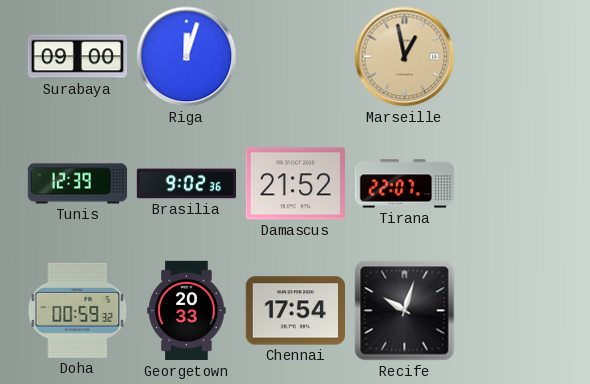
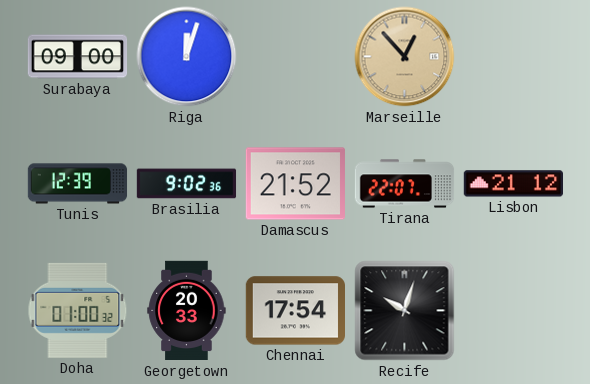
Marseille: 12:58 -> 12:53
Lisbon: none -> 21:12
Doha: 00:59 -> 01:00
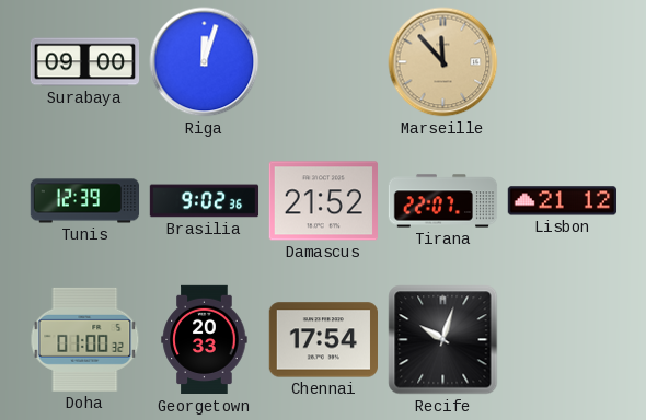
Marseille: 12:53 -> 11:53
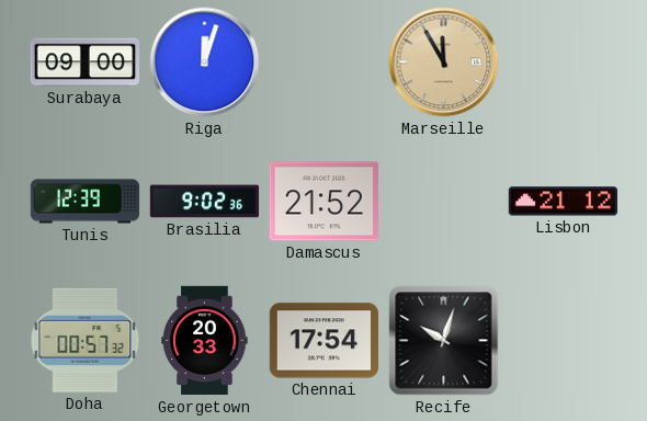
Marseille: 11:53 -> 11:55
Tirana: 22:07 -> none
Doha: 01:00 -> 00:57
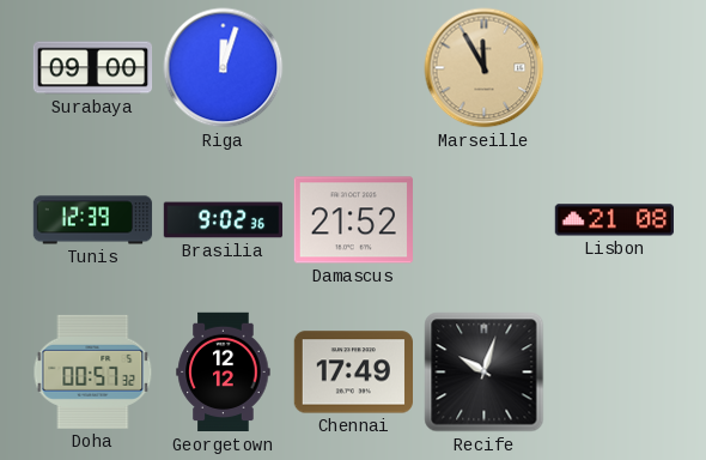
Lisbon: 21:12 -> 21:08
Georgetown: 20:33 -> 12:12
Chennai: 17:54 -> 17:49
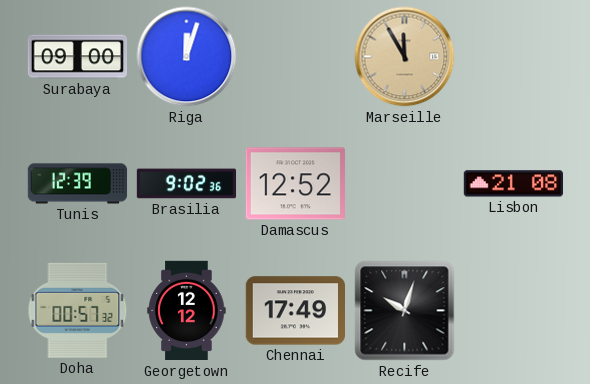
Damascus: 21:52 -> 12:52
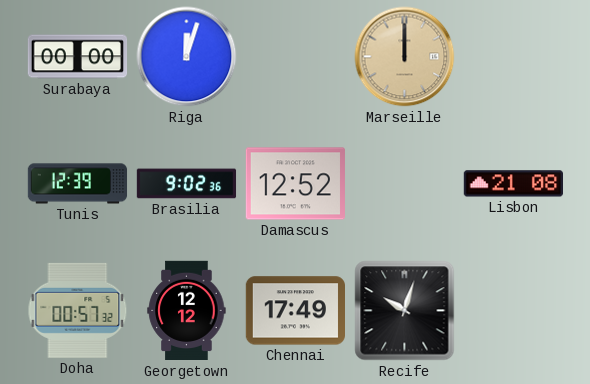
Surabaya: 09:00 -> 00:00
Marseille: 11:55 -> 12:00
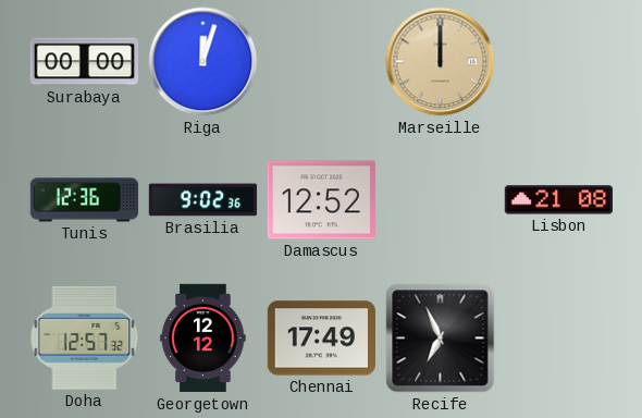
Tunis: 12:39 -> 12:36
Doha: 00:57 -> 12:57
Recife: 10:03 -> 6:56
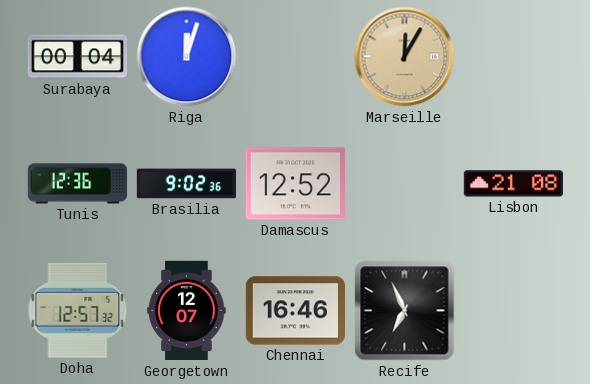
Surabaya: 00:00 -> 00:04
Marseille: 12:00 -> 12:05
Georgetown: 12:12 -> 12:07
Chennai: 17:49 -> 16:46
